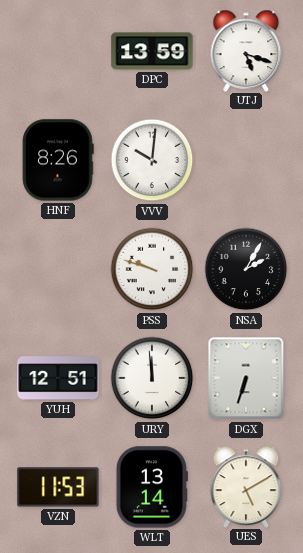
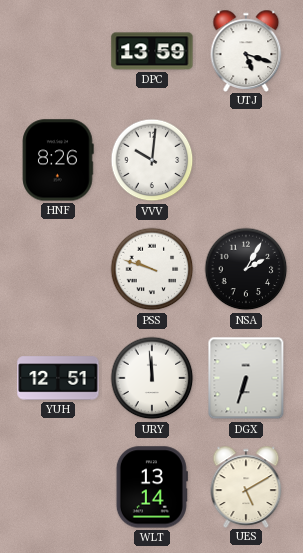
VZN: 11:53 -> none
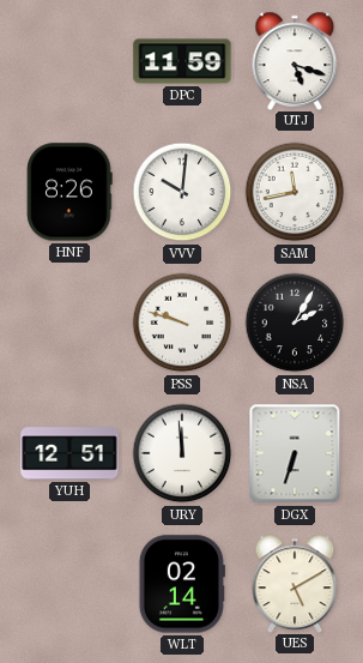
DPC: 13:59 -> 11:59
SAM: none -> 11:43
WLT: 13:14 -> 02:14
